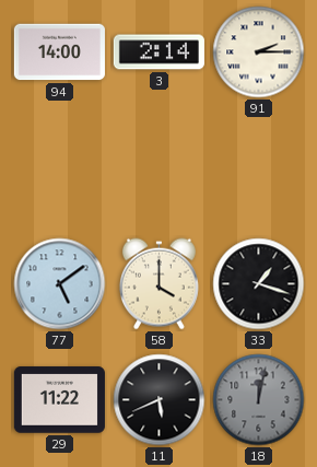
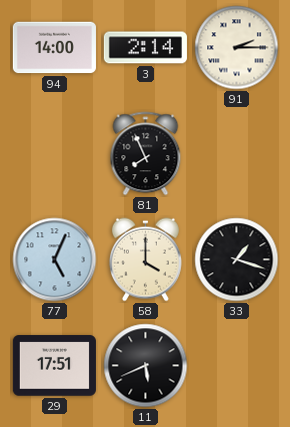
81: none -> 7:56
77: 5:09 -> 5:04
29: 11:22 -> 17:51
18: 12:02 -> none
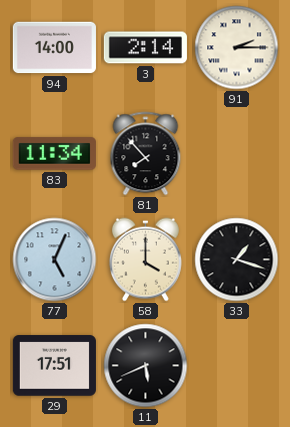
83: none -> 11:34
81: 7:56 -> 7:53
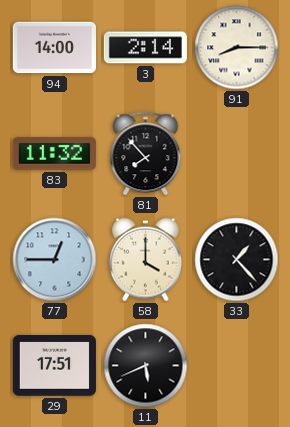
91: 2:15 -> 8:15
83: 11:34 -> 11:32
77: 5:04 -> 12:45
33: 1:18 -> 1:23
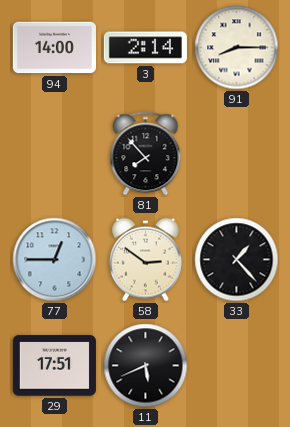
83: 11:32 -> none
58: 4:00 -> 2:51
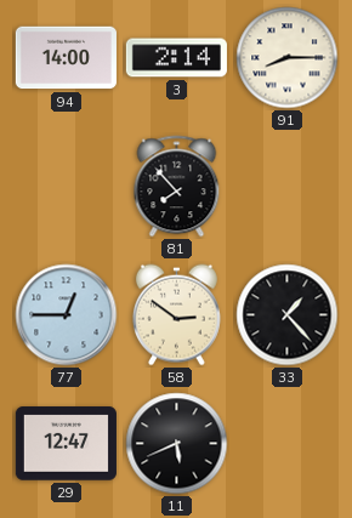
29: 17:51 -> 12:47
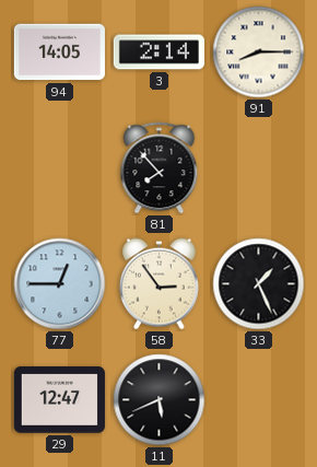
94: 14:00 -> 14:05
58: 2:51 -> 2:54
33: 1:23 -> 1:26
